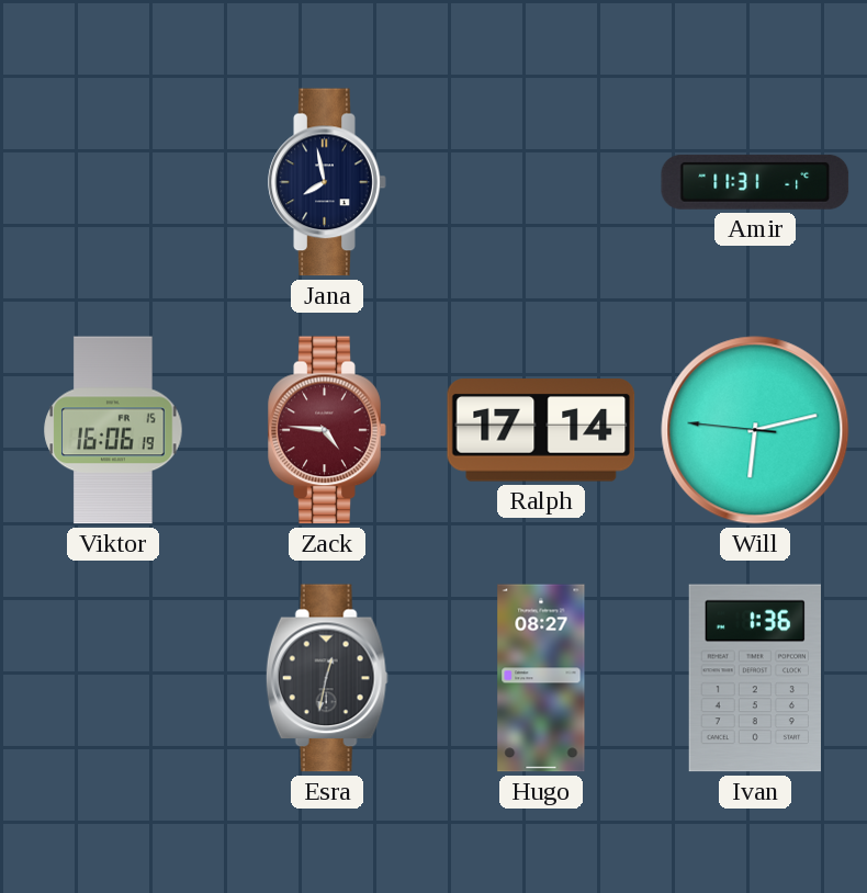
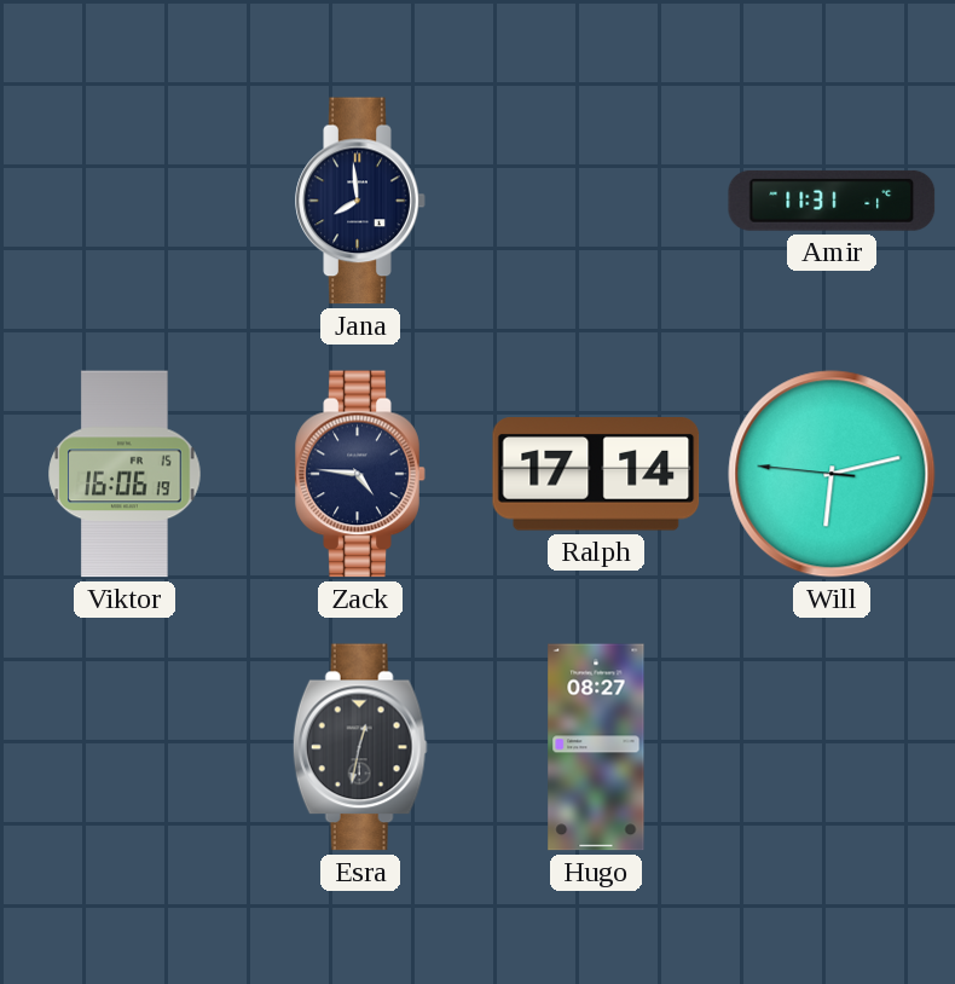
Jana: 7:58 -> 7:59
Zack dial: burgundy -> navy
Ivan: 1:36 -> none
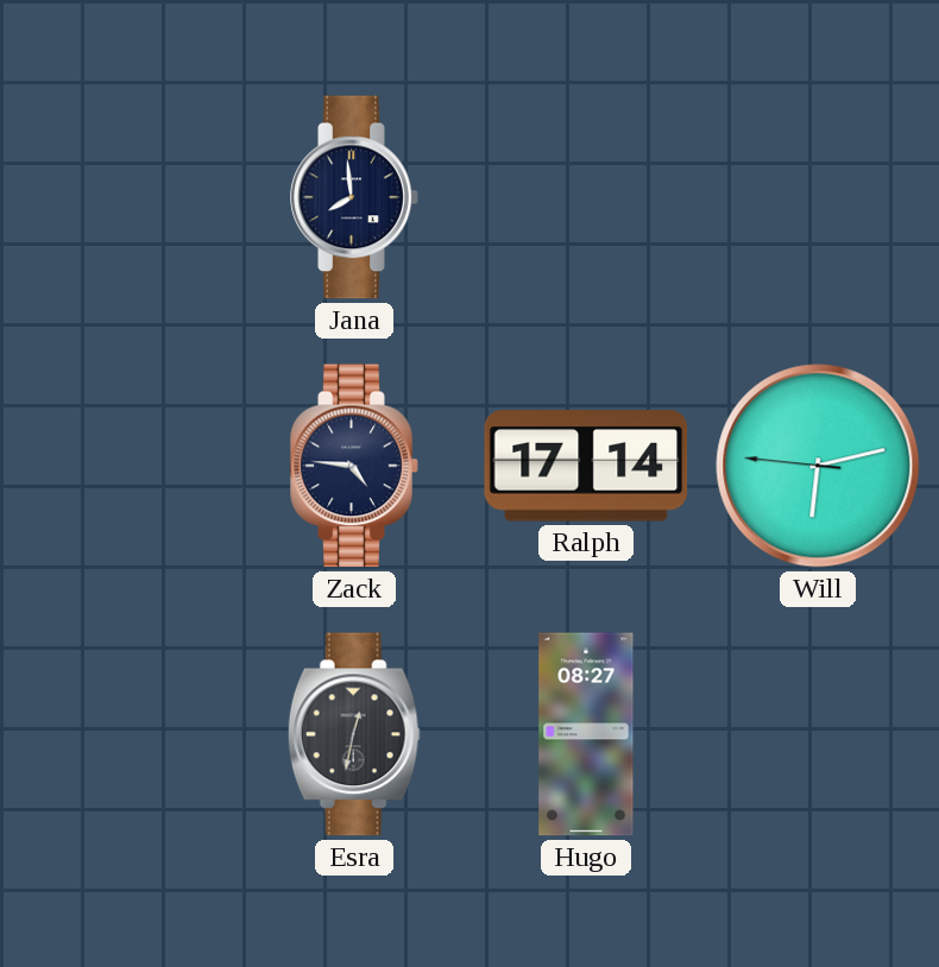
Amir: 11:31 -> none
Viktor: 16:06 -> none
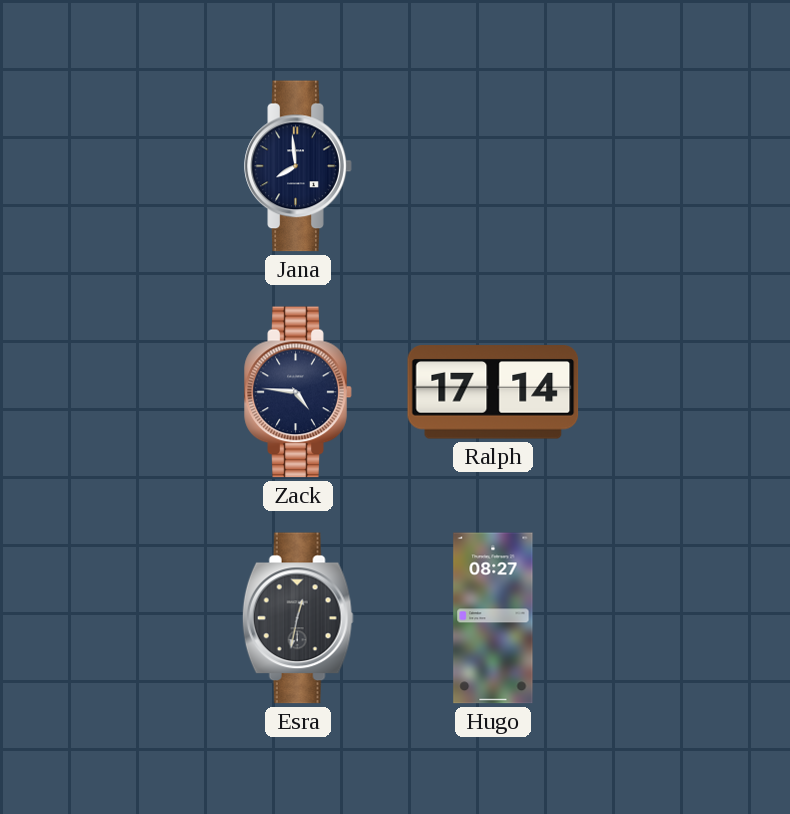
Will: 6:12 -> none
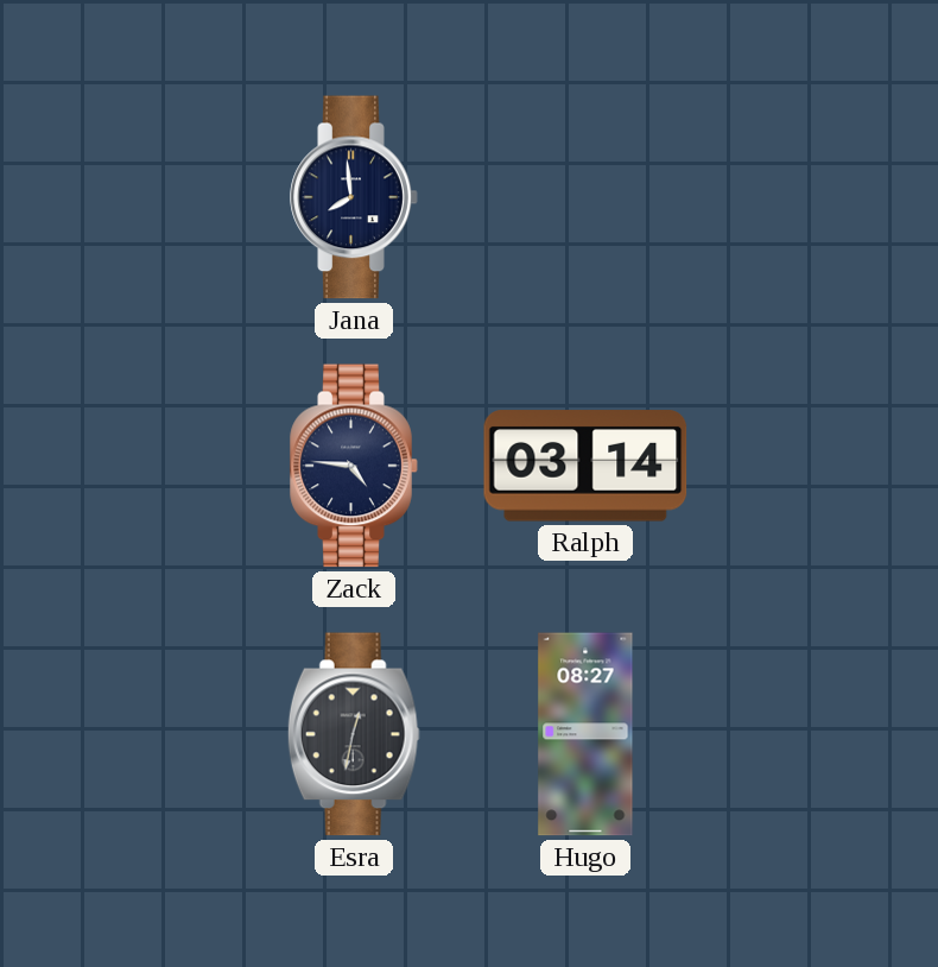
Ralph: 17:14 -> 03:14
